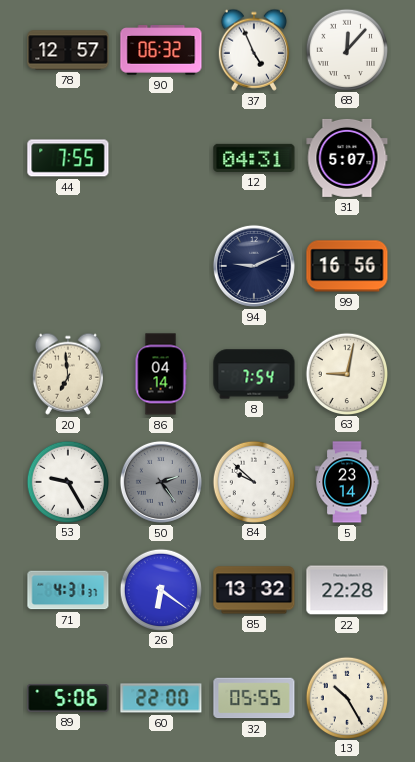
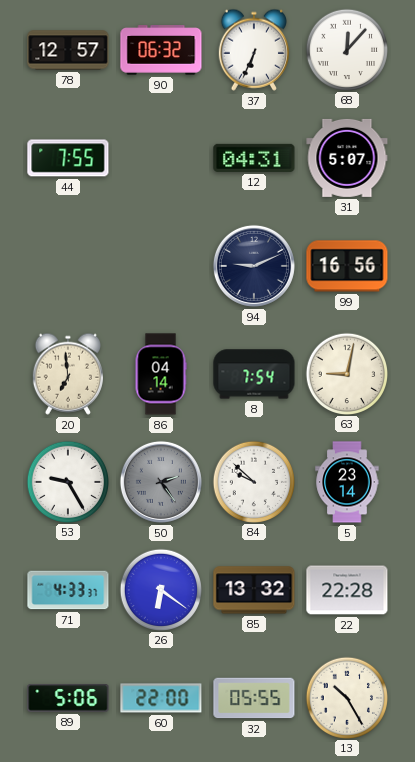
37: 4:56 -> 6:34
71: 4:31 -> 4:33
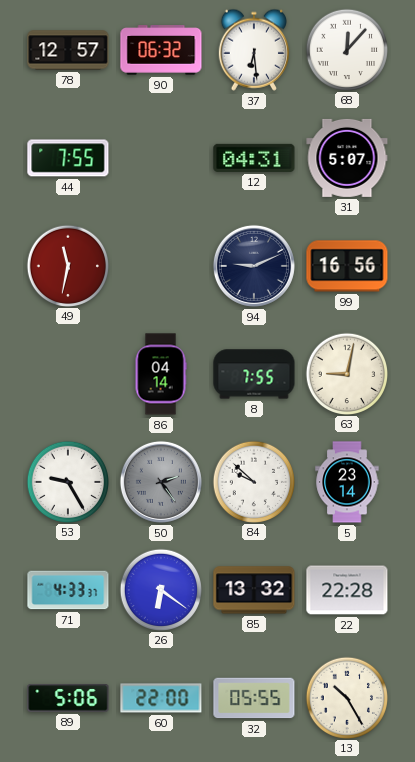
37: 6:34 -> 6:29
49: none -> 11:32
20: 6:59 -> none
8: 7:54 -> 7:55
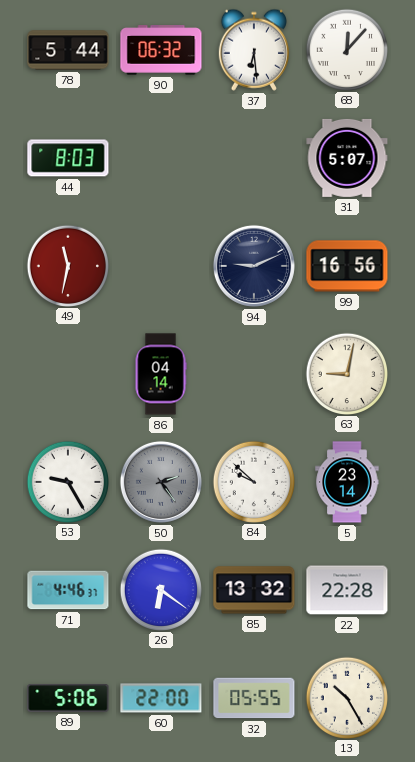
78: 12:57 -> 5:44
44: 7:55 -> 8:03
12: 04:31 -> none
8: 7:55 -> none
71: 4:33 -> 4:46
